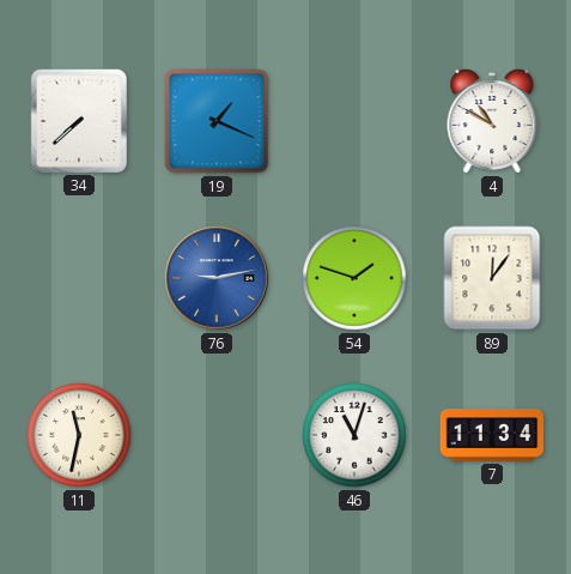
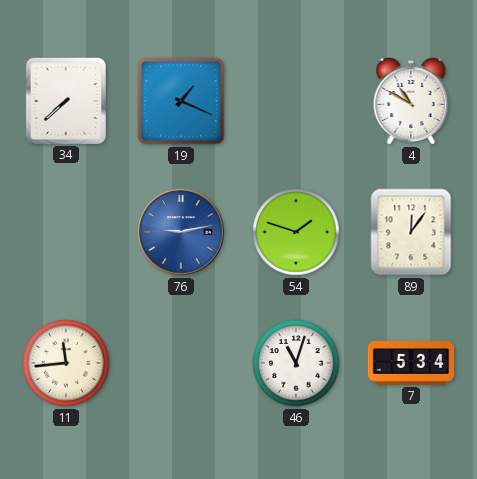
11: 11:32 -> 11:44
7: 11:34 -> 5:34
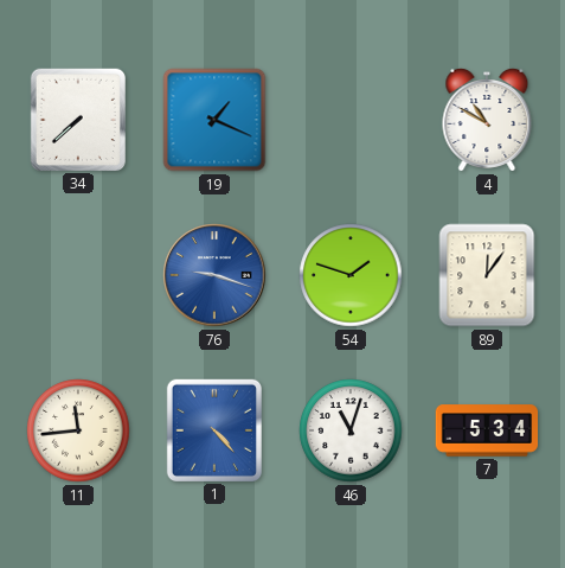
76: 9:13 -> 9:18
1: none -> 4:23
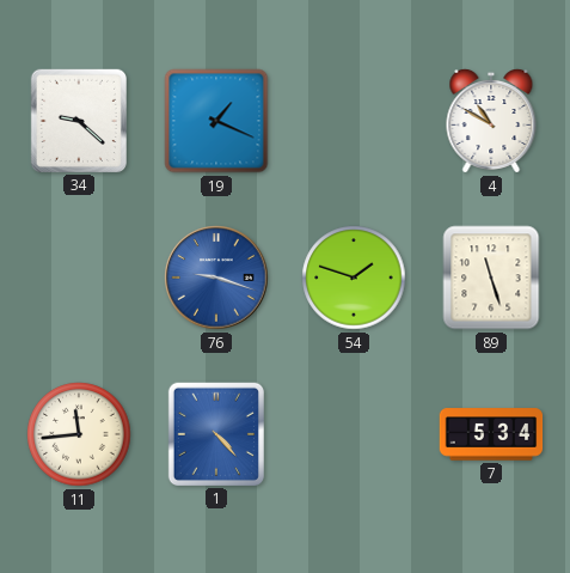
34: 7:38 -> 9:22
89: 12:06 -> 11:27
46: 11:03 -> none
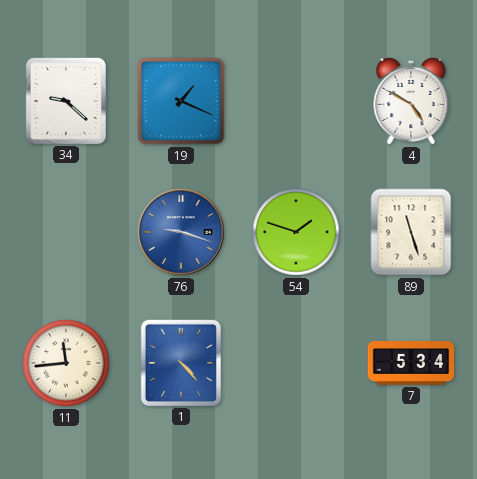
4: 10:50 -> 4:50
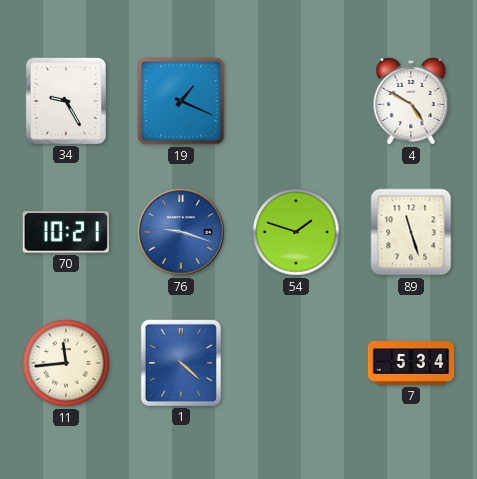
34: 9:22 -> 9:25
70: none -> 10:21
1: 4:23 -> 4:22
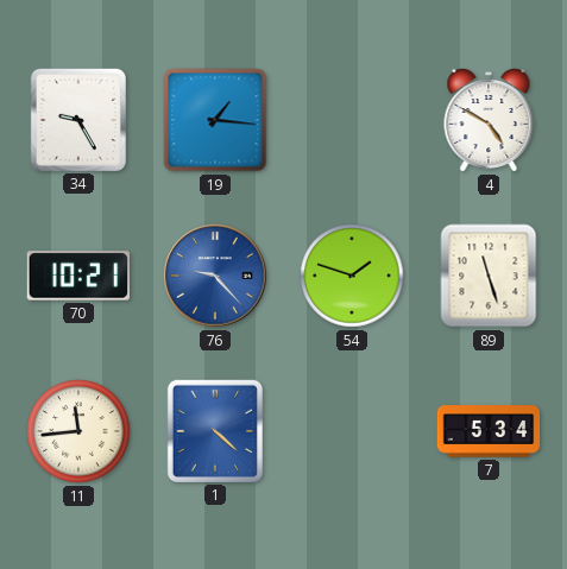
19: 1:19 -> 1:16
76: 9:18 -> 9:23
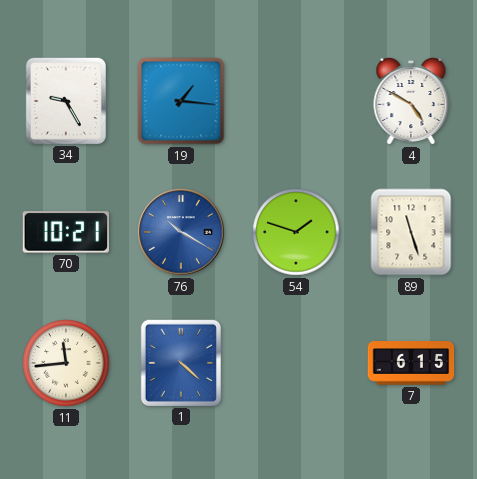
76: 9:23 -> 10:20
7: 5:34 -> 6:15
